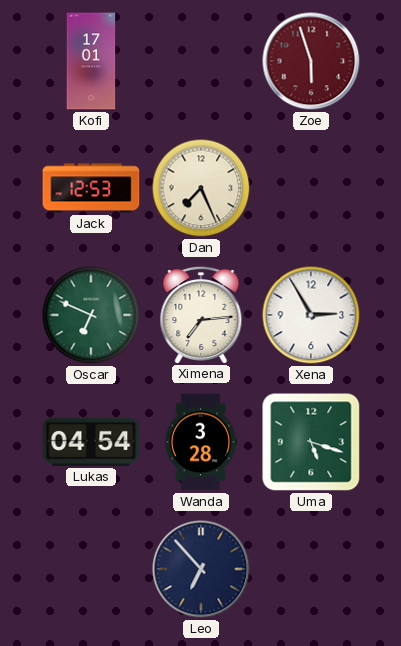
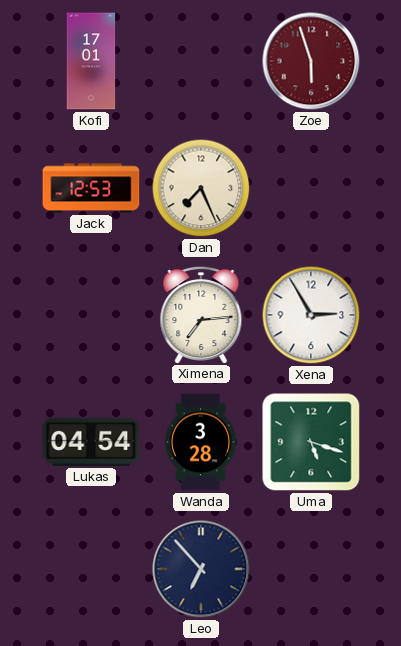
Oscar: 6:49 -> none
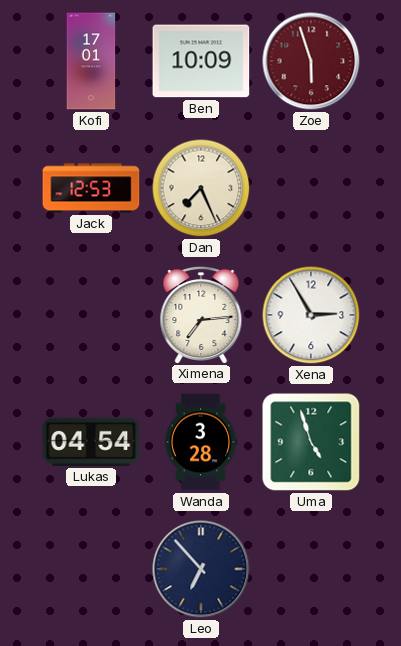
Ben: none -> 10:09
Uma: 5:18 -> 4:57
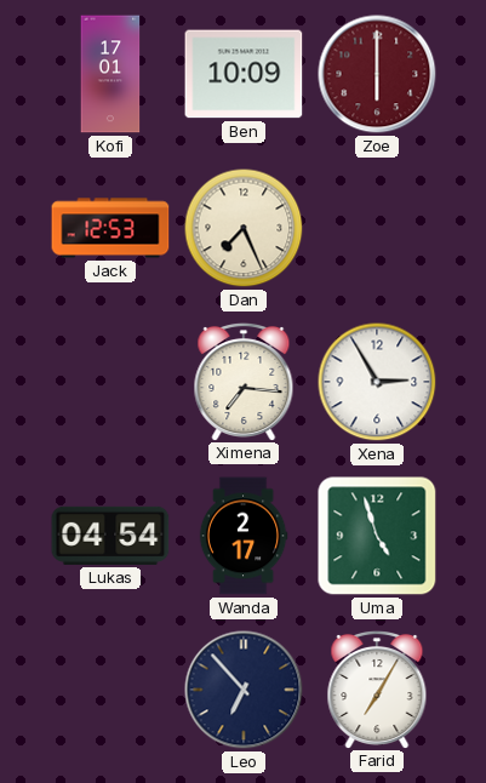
Zoe: 5:57 -> 6:00
Ximena: 7:14 -> 7:16
Wanda: 3:28 -> 2:17
Farid: none -> 7:05
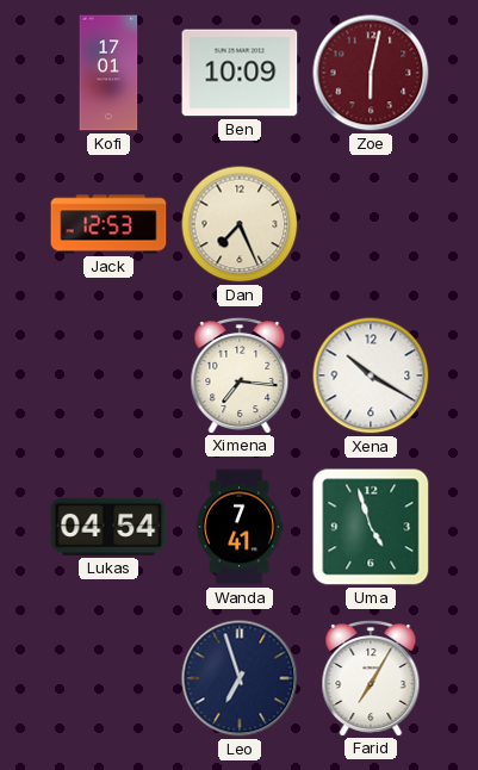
Zoe: 6:00 -> 6:02
Xena: 2:55 -> 10:20
Wanda: 2:17 -> 7:41
Leo: 6:53 -> 6:57
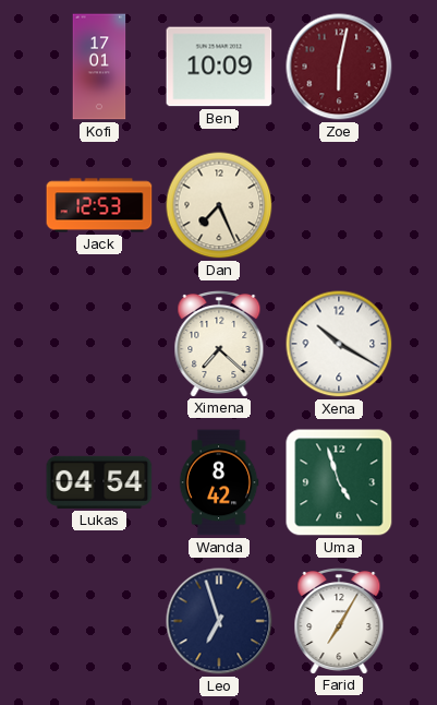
Ximena: 7:16 -> 7:22
Wanda: 7:41 -> 8:42
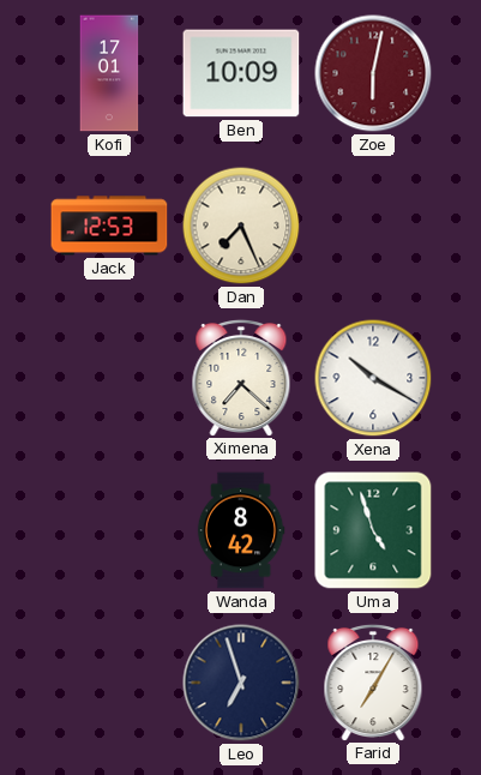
Lukas: 04:54 -> none
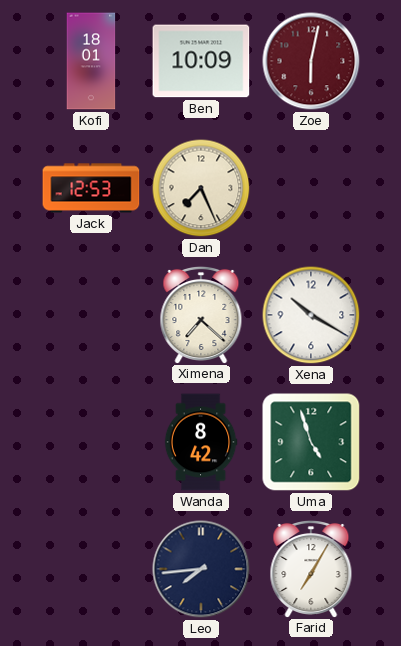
Kofi: 17:01 -> 18:01
Leo: 6:57 -> 7:44
